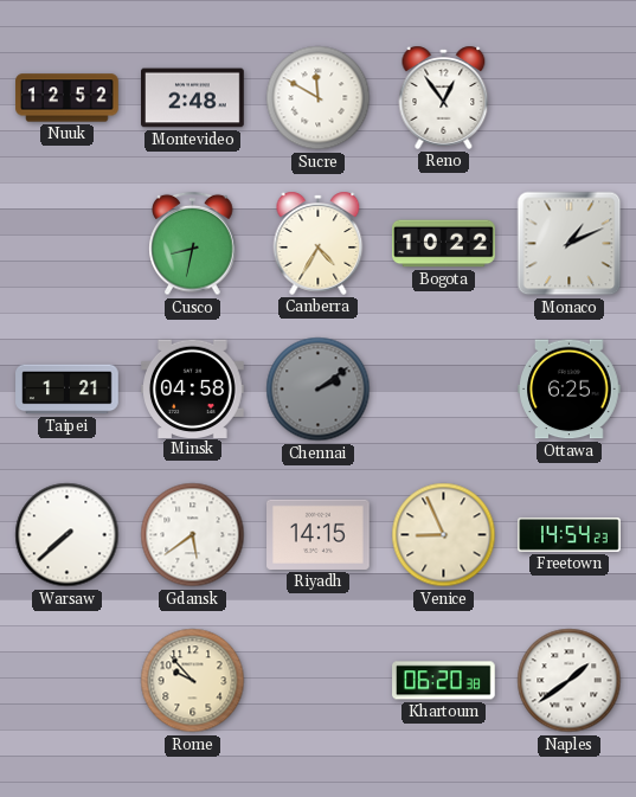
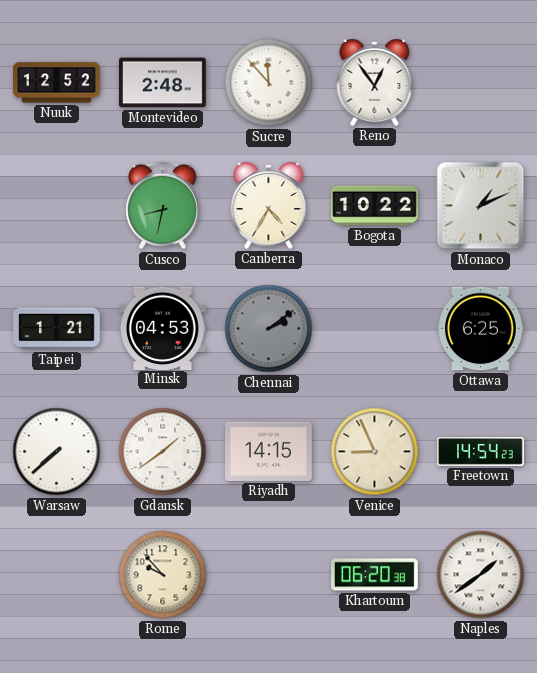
Sucre: 11:50 -> 11:53
Minsk: 04:58 -> 04:53
Gdansk: 5:39 -> 1:39
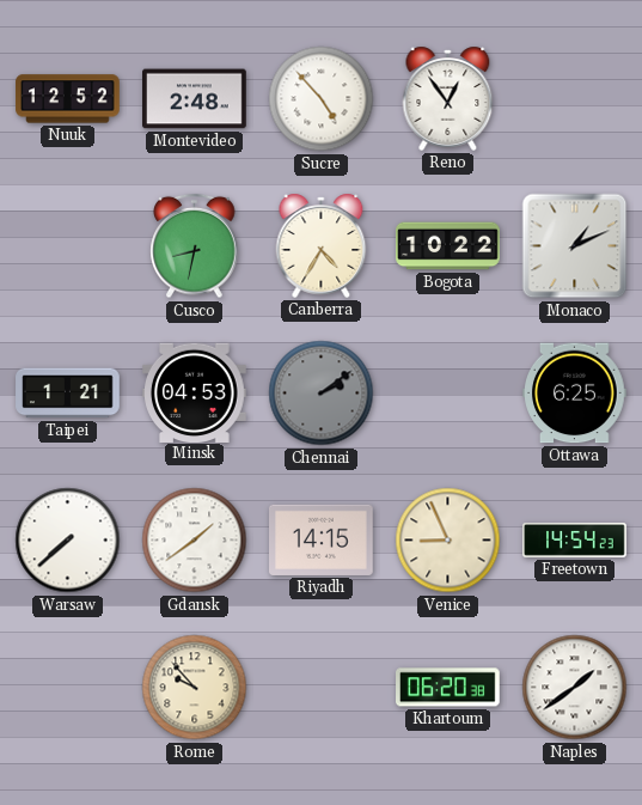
Sucre: 11:53 -> 4:53
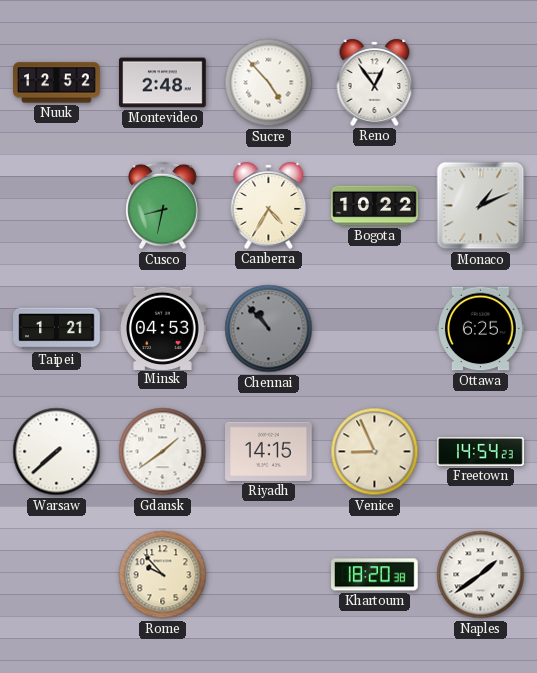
Chennai: 2:09 -> 10:53
Khartoum: 06:20 -> 18:20
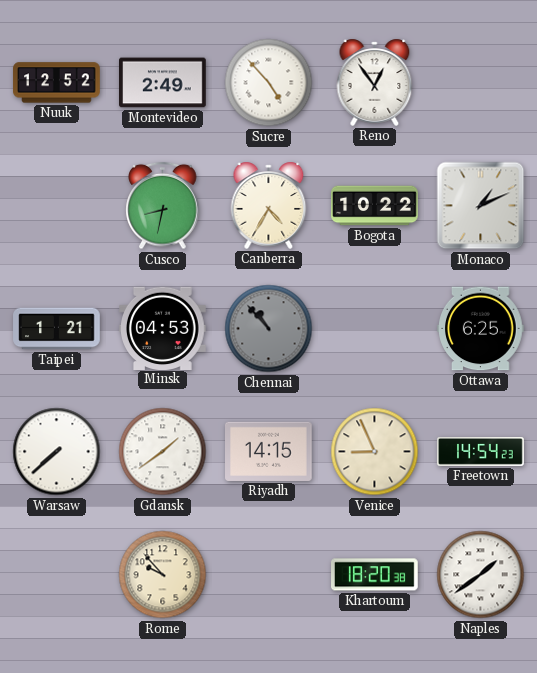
Montevideo: 2:48 -> 2:49
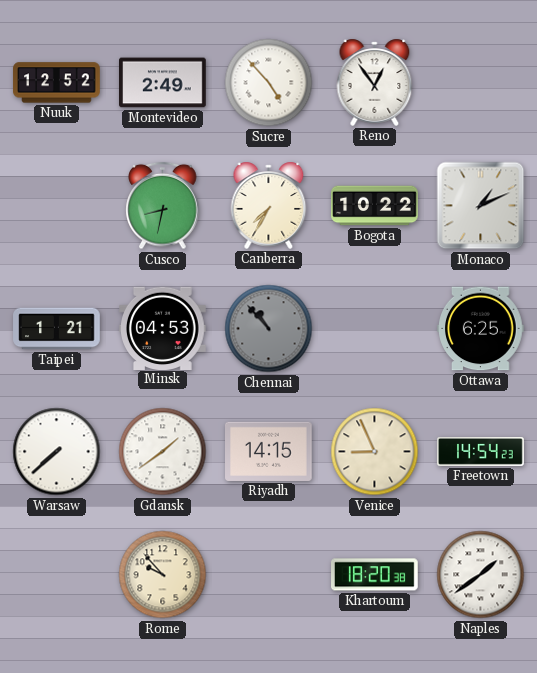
Canberra: 4:35 -> 7:35
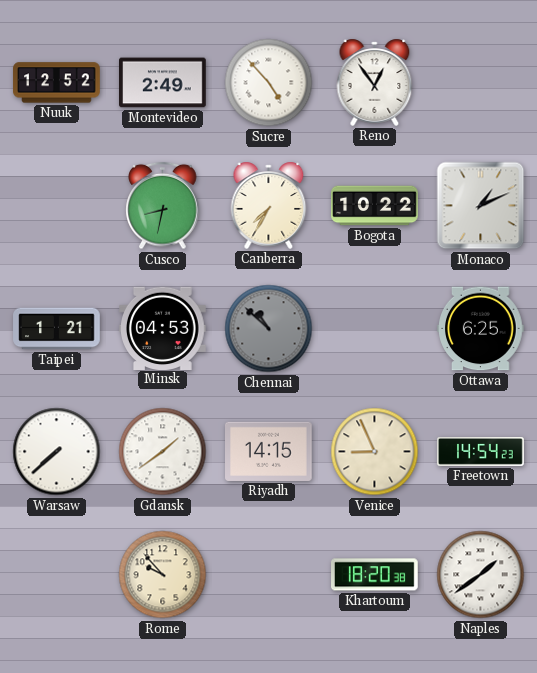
Chennai: 10:53 -> 10:52
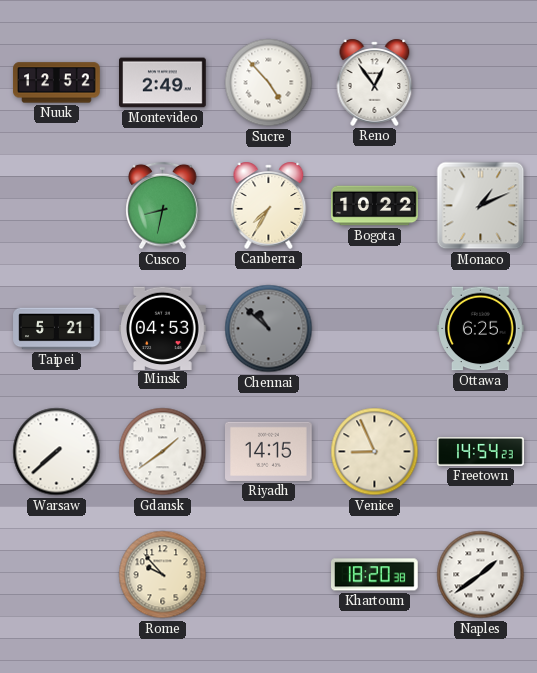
Taipei: 1:21 -> 5:21
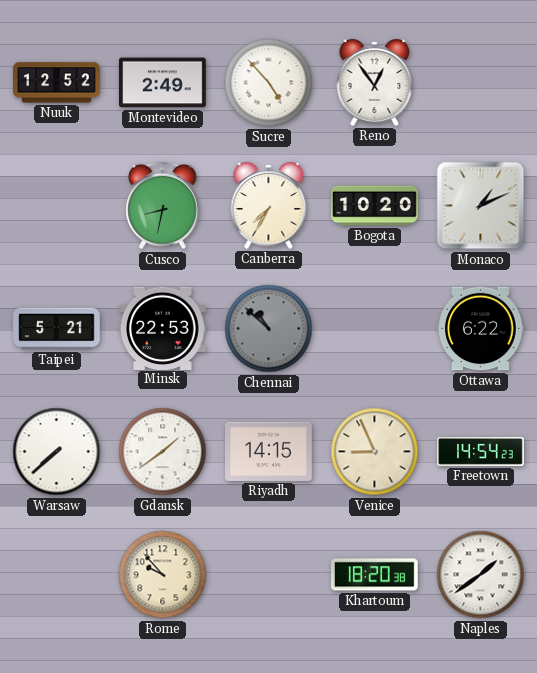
Bogota: 10:22 -> 10:20
Minsk: 04:53 -> 22:53
Ottawa: 6:25 -> 6:22
